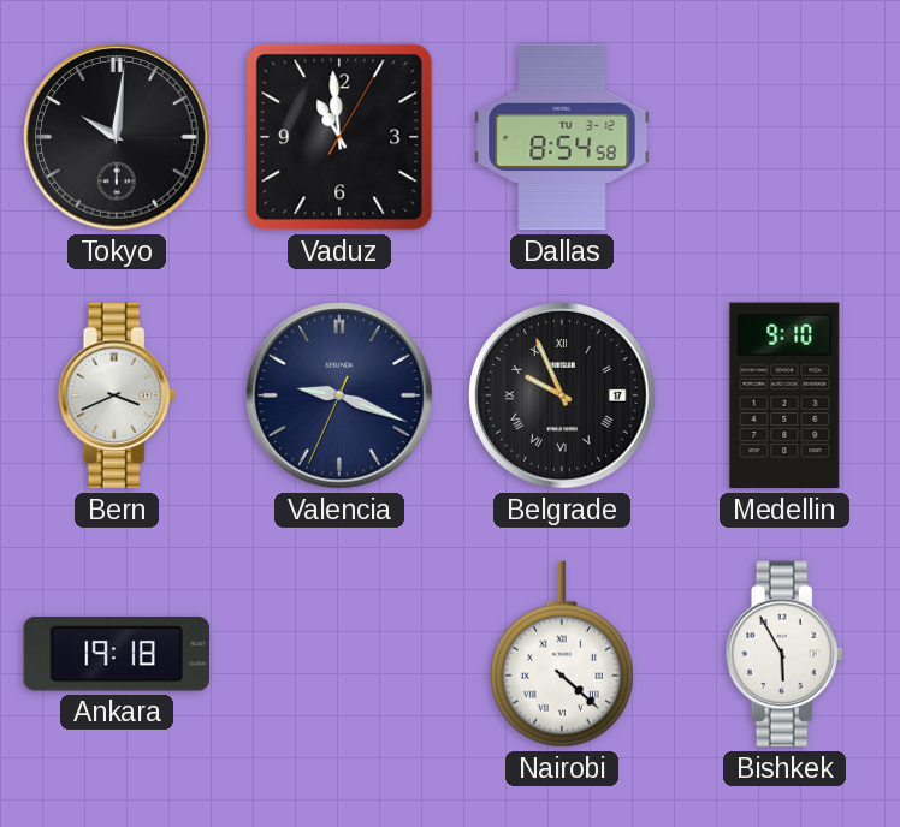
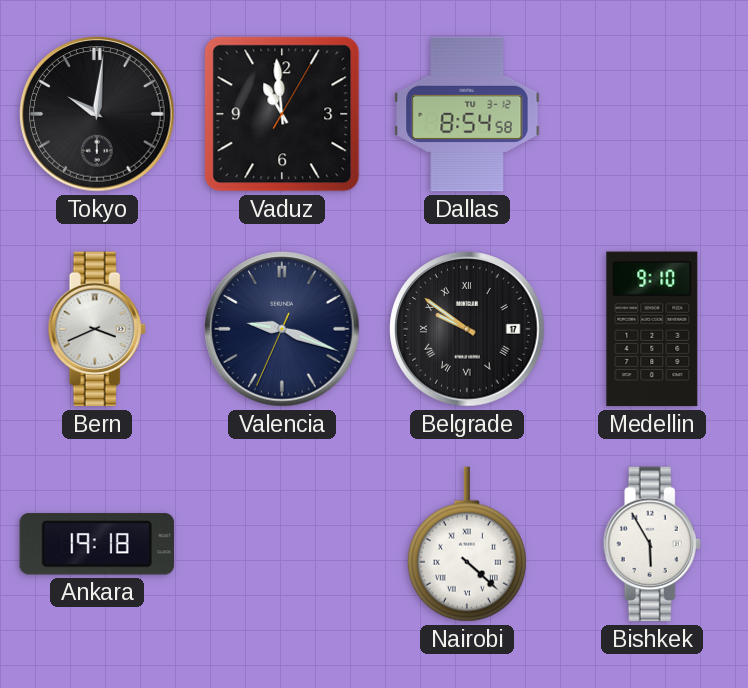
Belgrade: 9:56 -> 9:51
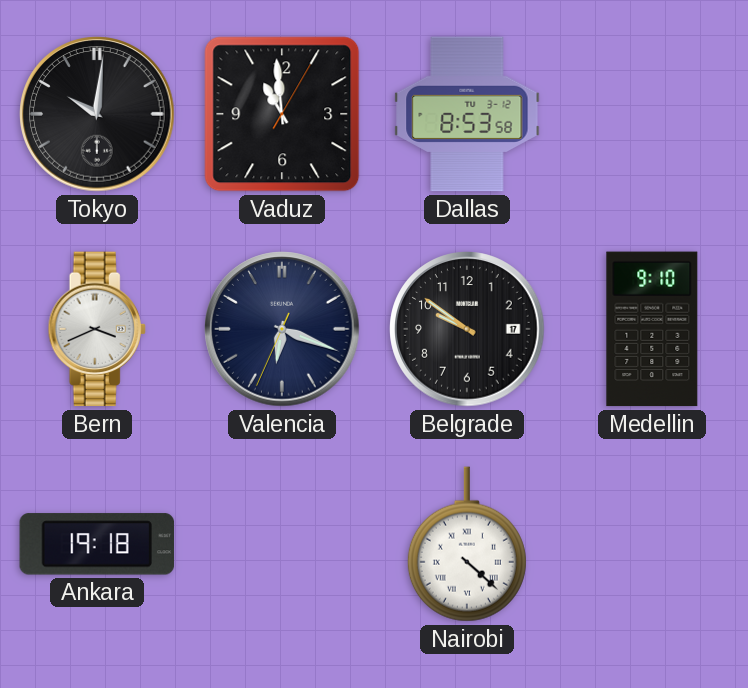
Dallas: 8:54 -> 8:53
Valencia: 9:18 -> 6:18
Belgrade numerals: Roman -> Arabic
Bishkek: 5:55 -> none
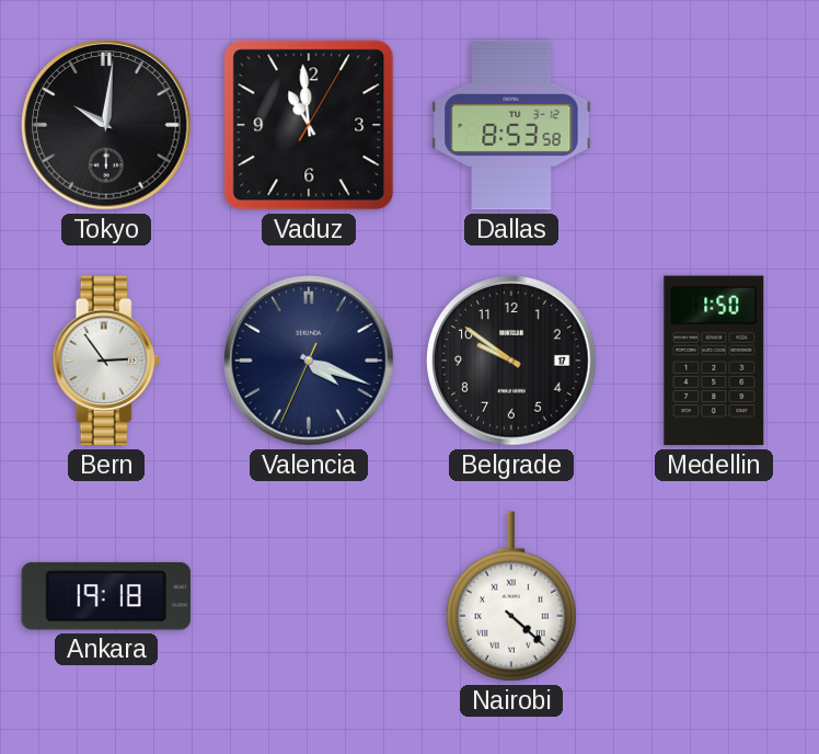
Bern: 3:41 -> 2:54
Valencia: 6:18 -> 4:18
Medellin: 9:10 -> 1:50
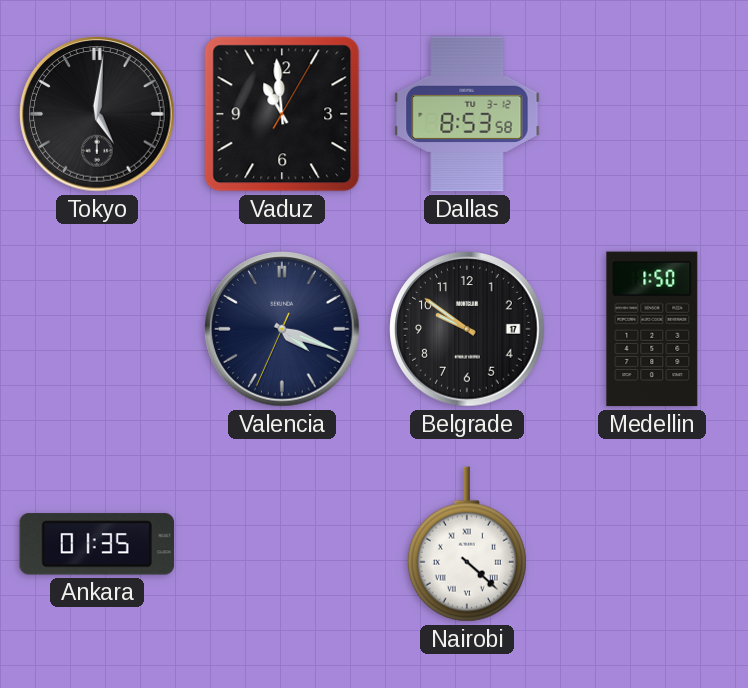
Tokyo: 10:01 -> 5:01
Bern: 2:54 -> none
Ankara: 19:18 -> 01:35
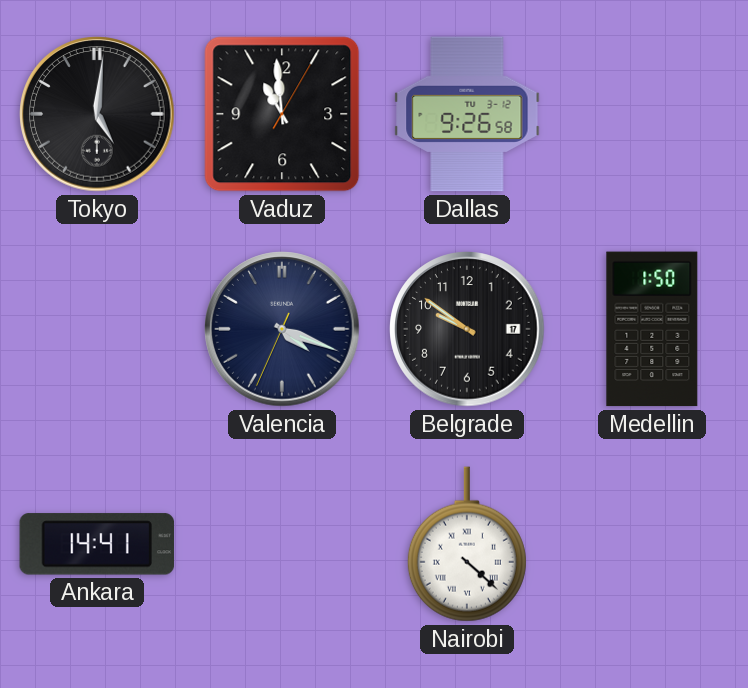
Dallas: 8:53 -> 9:26
Ankara: 01:35 -> 14:41
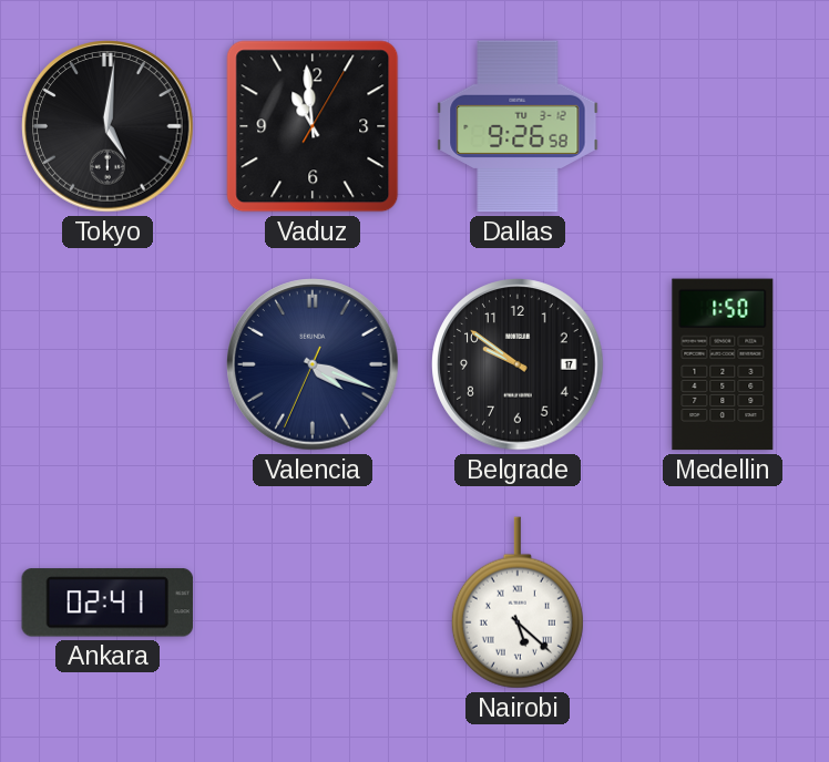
Ankara: 14:41 -> 02:41
Nairobi: 4:22 -> 5:22
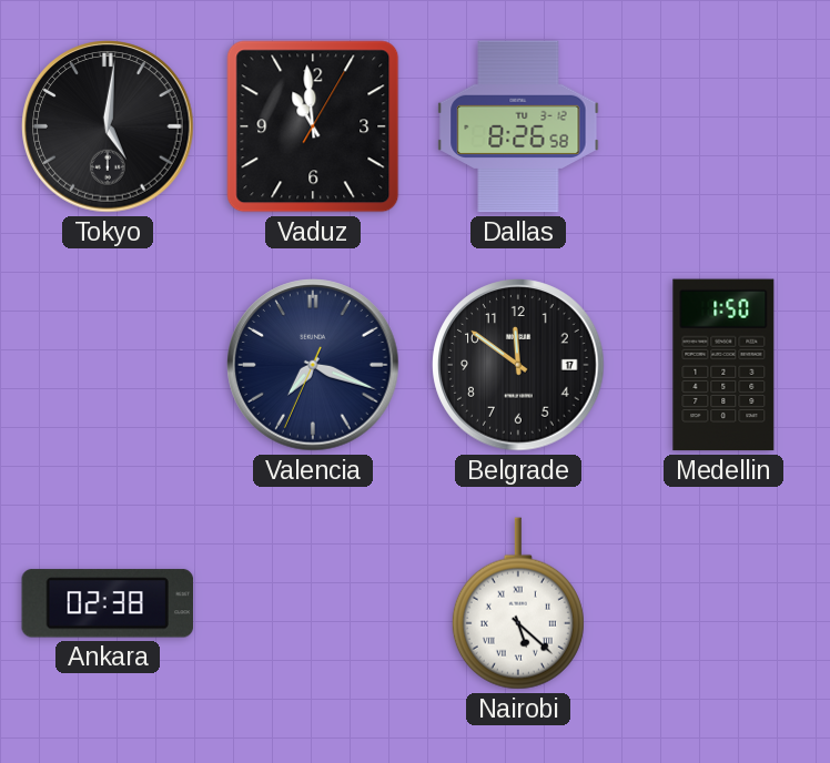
Dallas: 9:26 -> 8:26
Valencia: 4:18 -> 7:18
Belgrade: 9:51 -> 11:51
Ankara: 02:41 -> 02:38
